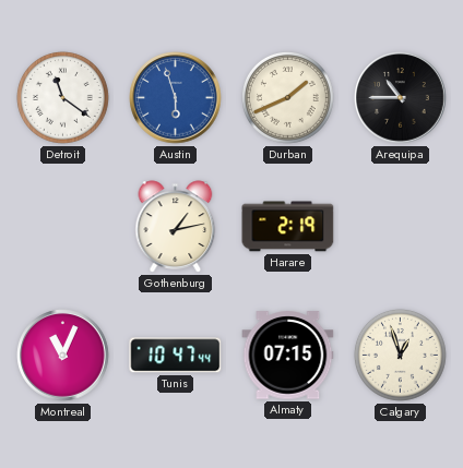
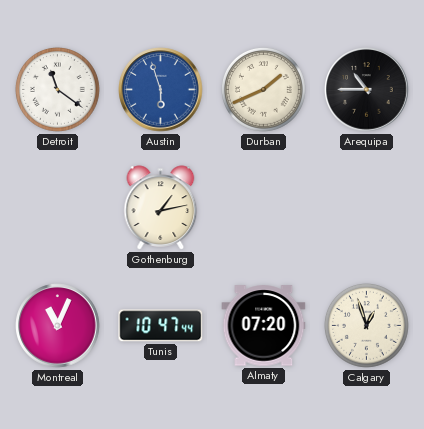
Harare: 2:19 -> none
Almaty: 07:15 -> 07:20
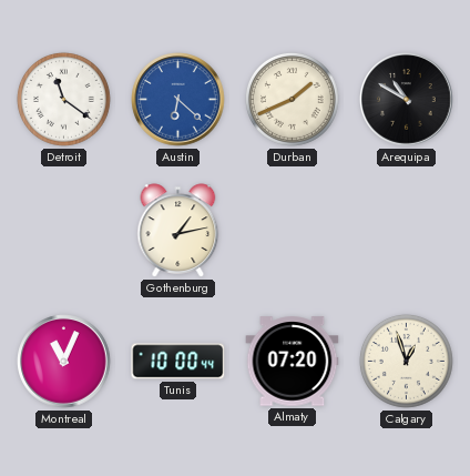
Austin: 5:57 -> 6:22
Arequipa: 10:45 -> 10:50
Tunis: 10:47 -> 10:00
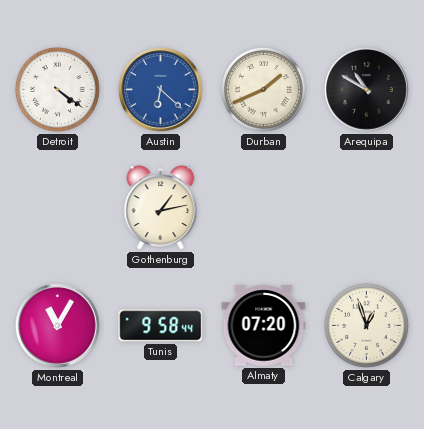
Detroit: 11:21 -> 4:21
Montreal: 11:04 -> 11:05
Tunis: 10:00 -> 9:58
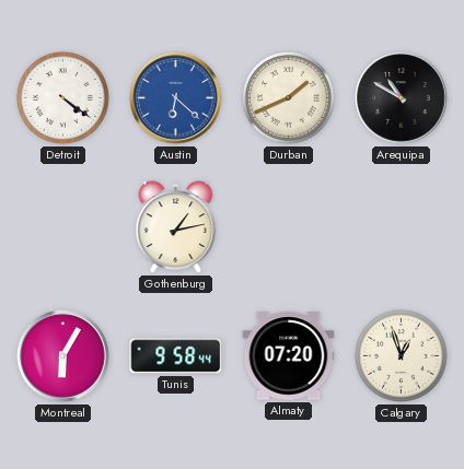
Montreal: 11:05 -> 6:05
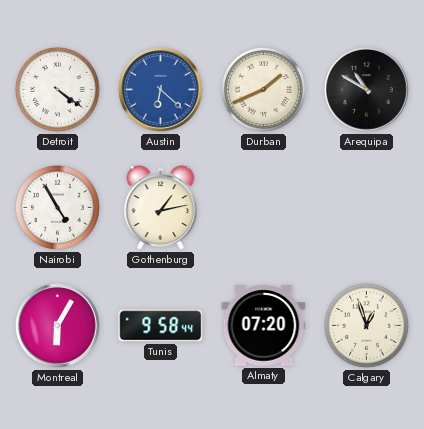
Nairobi: none -> 4:55
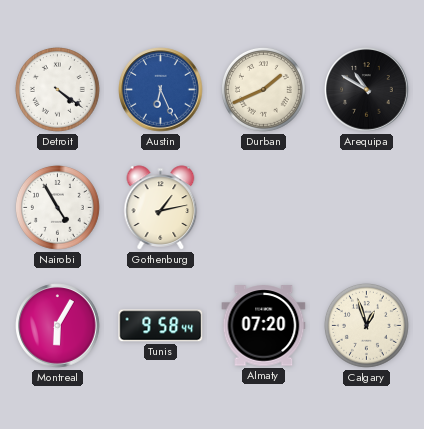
Austin: 6:22 -> 6:26
